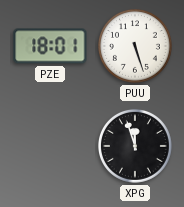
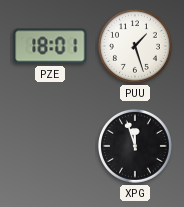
PUU: 5:27 -> 1:27
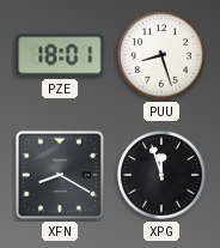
PUU: 1:27 -> 8:27
XFN: none -> 8:20
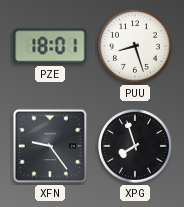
XFN: 8:20 -> 9:24
XPG: 11:57 -> 7:57
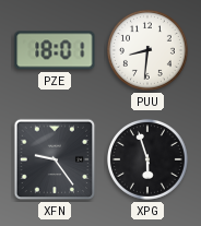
PUU: 8:27 -> 8:31
XPG: 7:57 -> 5:57
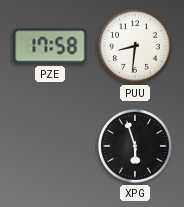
PZE: 18:01 -> 17:58
XFN: 9:24 -> none
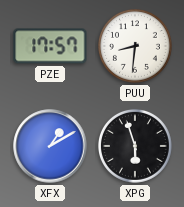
PZE: 17:58 -> 17:57
XFX: none -> 1:10
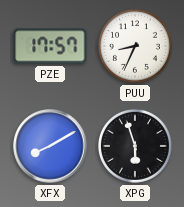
PUU: 8:31 -> 8:34
XFX: 1:10 -> 8:10
